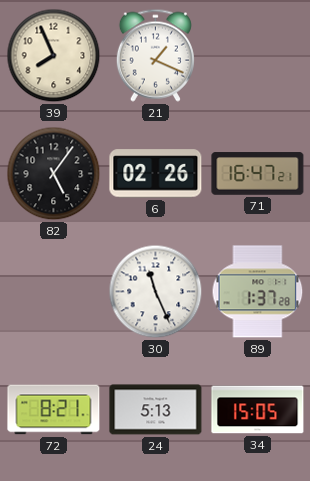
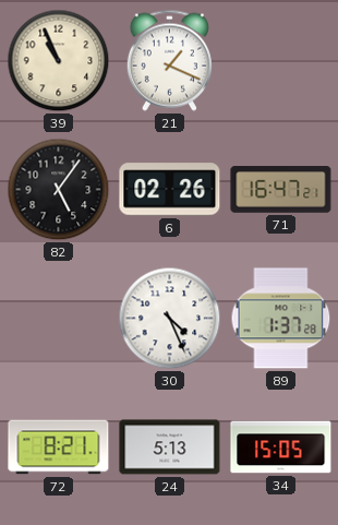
39: 7:56 -> 10:56
30: 11:26 -> 4:26
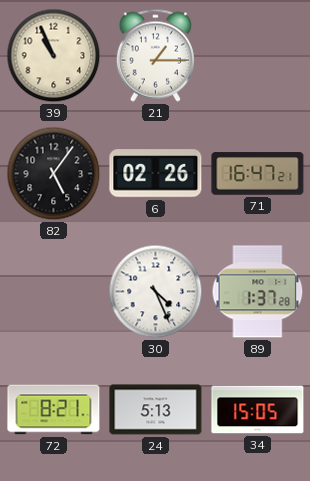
21: 1:19 -> 1:15
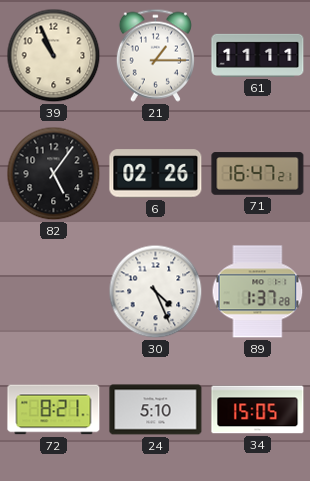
61: none -> 11:11
24: 5:13 -> 5:10
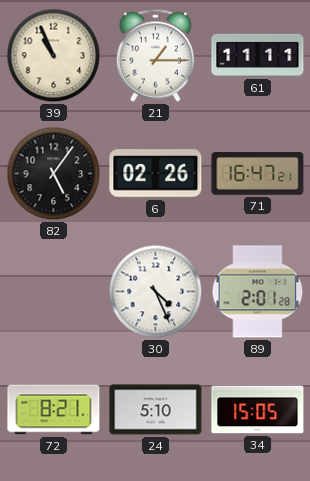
89: 1:37 -> 2:01
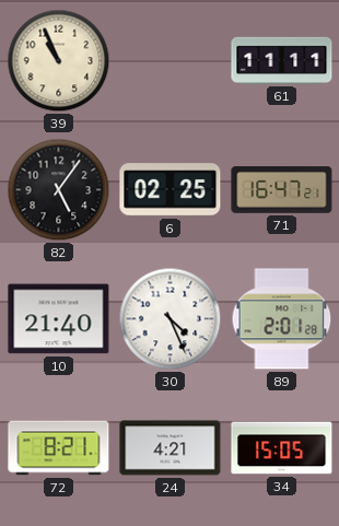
21: 1:15 -> none
6: 02:26 -> 02:25
10: none -> 21:40
24: 5:10 -> 4:21
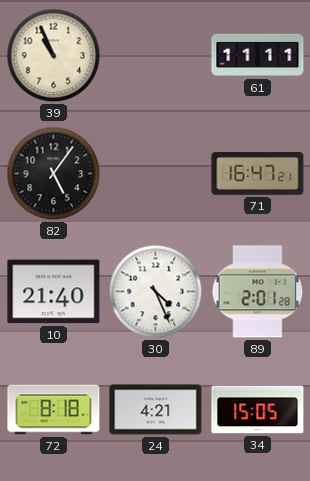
6: 02:25 -> none
72: 8:21 -> 8:18
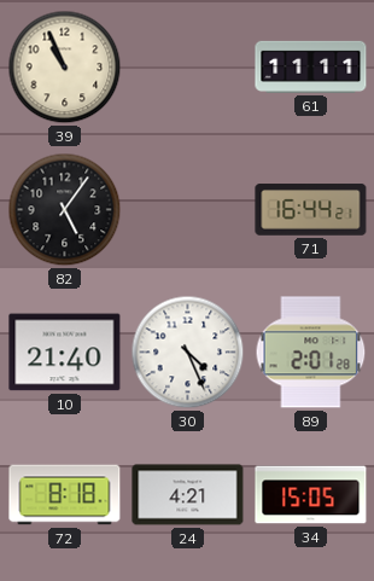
71: 16:47 -> 16:44
